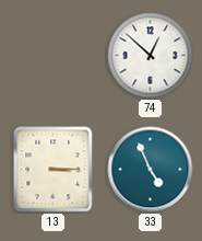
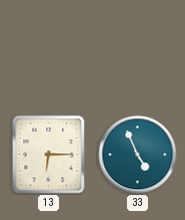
74: 12:52 -> none
13: 3:15 -> 6:15
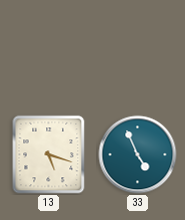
13: 6:15 -> 5:18
